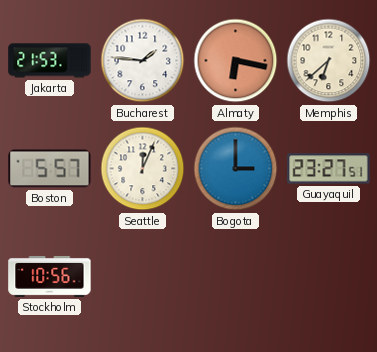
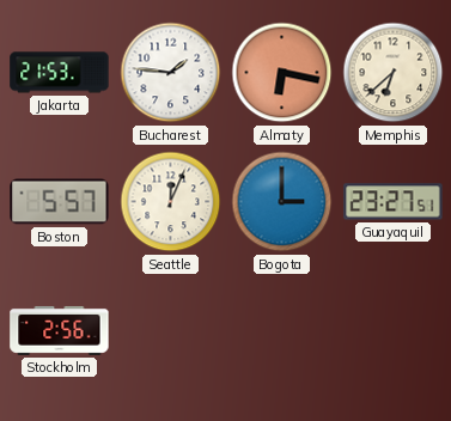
Stockholm: 10:56 -> 2:56
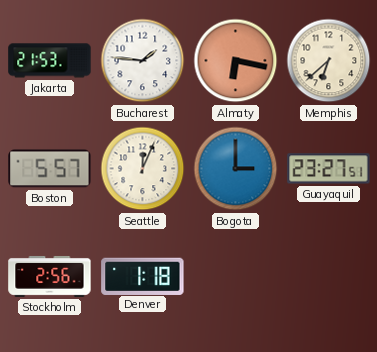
Denver: none -> 1:18
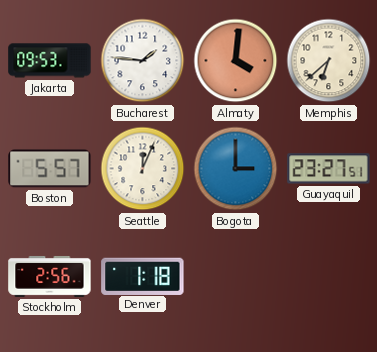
Jakarta: 21:53 -> 09:53
Almaty: 6:17 -> 4:01
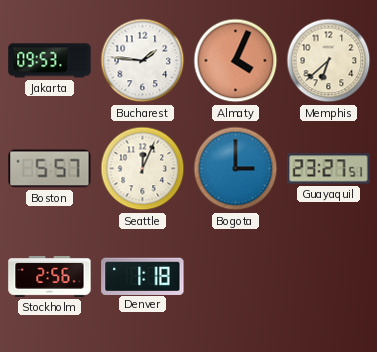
Almaty: 4:01 -> 4:04
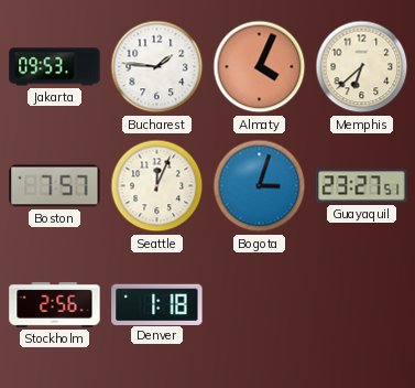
Boston: 5:57 -> 7:57
Bogota: 3:00 -> 3:03
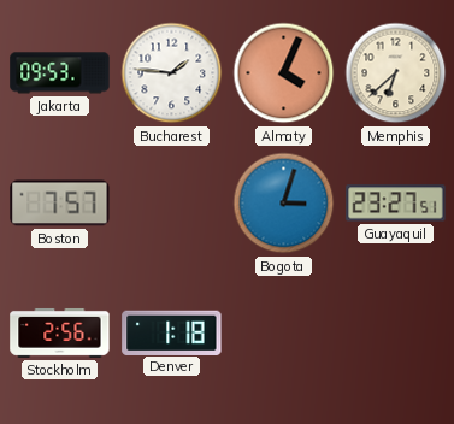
Seattle: 12:04 -> none
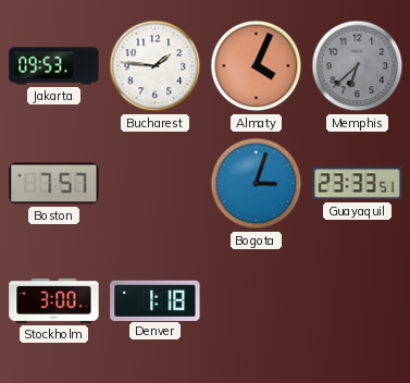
Memphis dial: cream -> grey
Guayaquil: 23:27 -> 23:33
Stockholm: 2:56 -> 3:00
